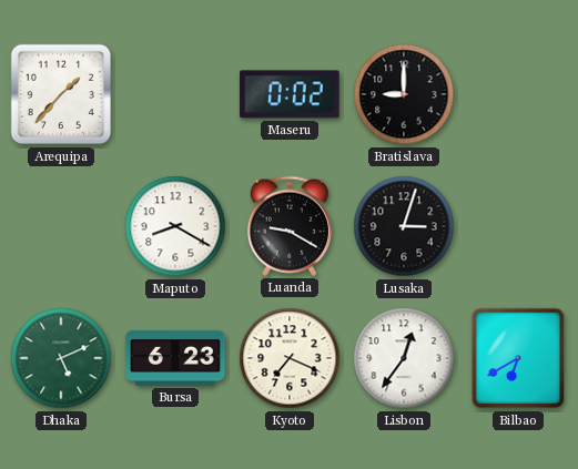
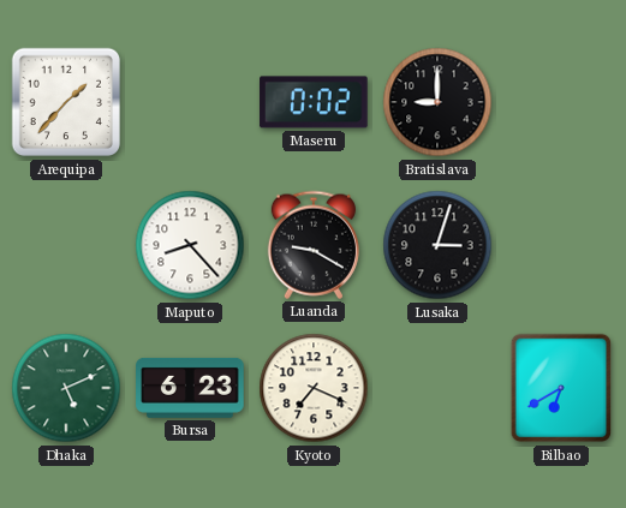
Maputo: 8:20 -> 8:23
Lisbon: 12:36 -> none
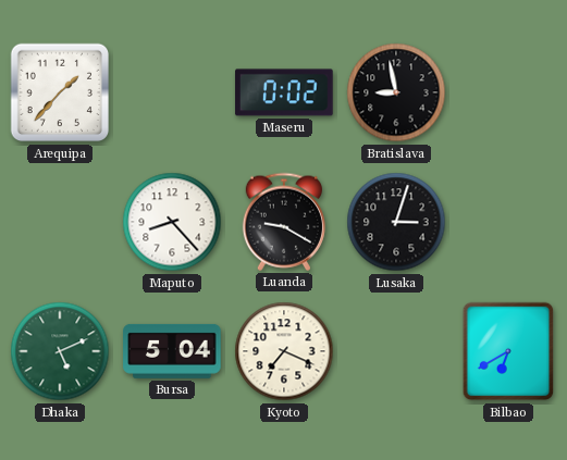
Bratislava: 9:00 -> 8:58
Bursa: 6:23 -> 5:04
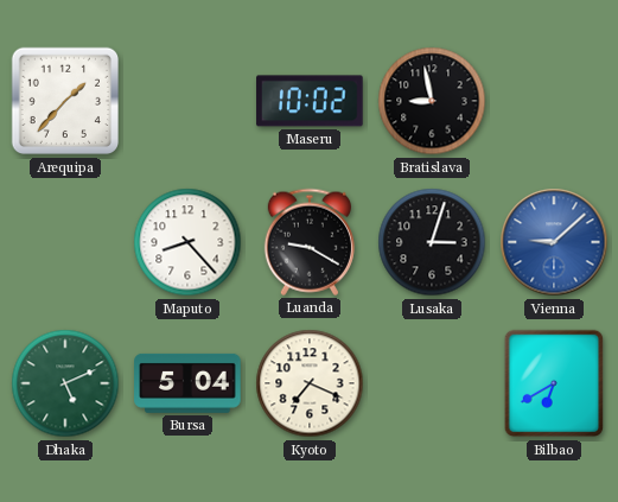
Maseru: 0:02 -> 10:02
Vienna: none -> 9:08
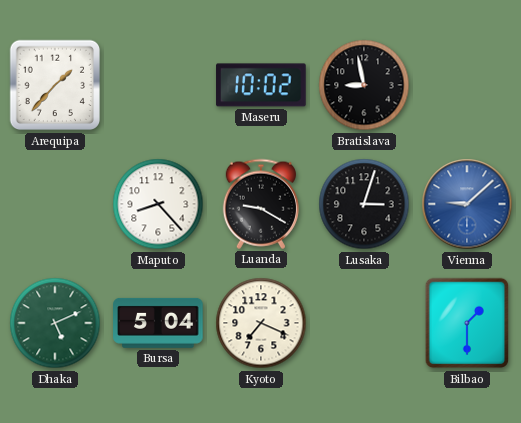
Bilbao: 6:40 -> 1:30
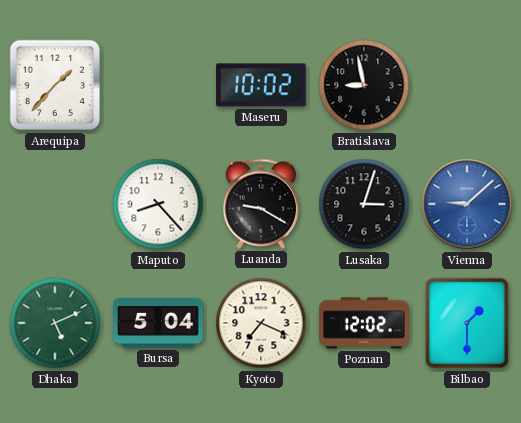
Poznan: none -> 12:02
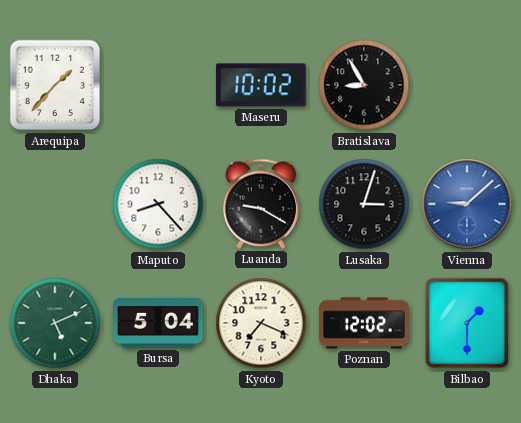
Bratislava: 8:58 -> 8:55
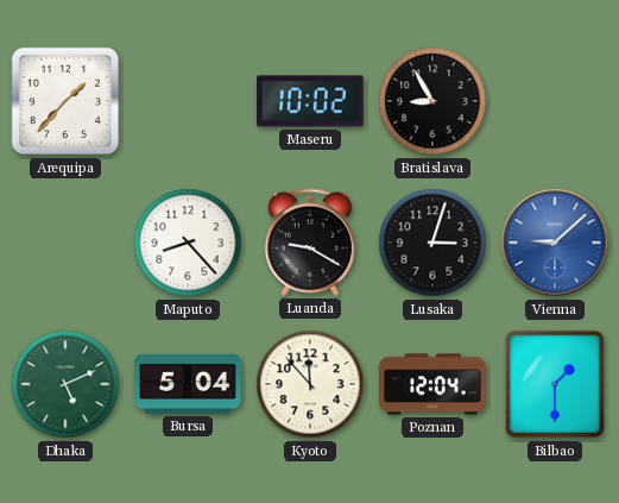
Kyoto: 7:19 -> 11:53
Poznan: 12:02 -> 12:04
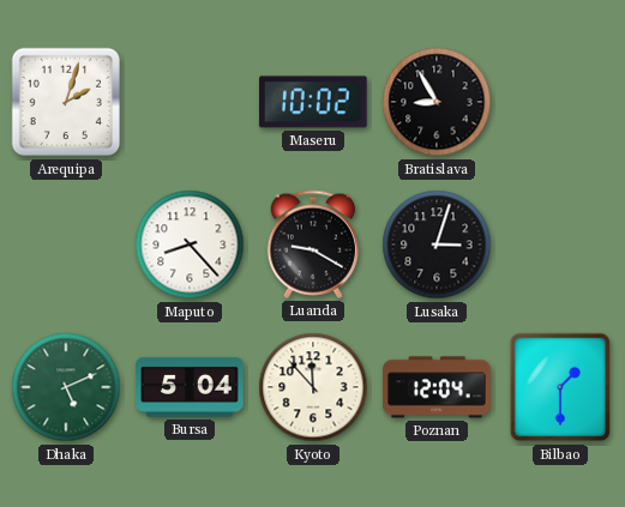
Arequipa: 1:37 -> 2:03
Vienna: 9:08 -> none
